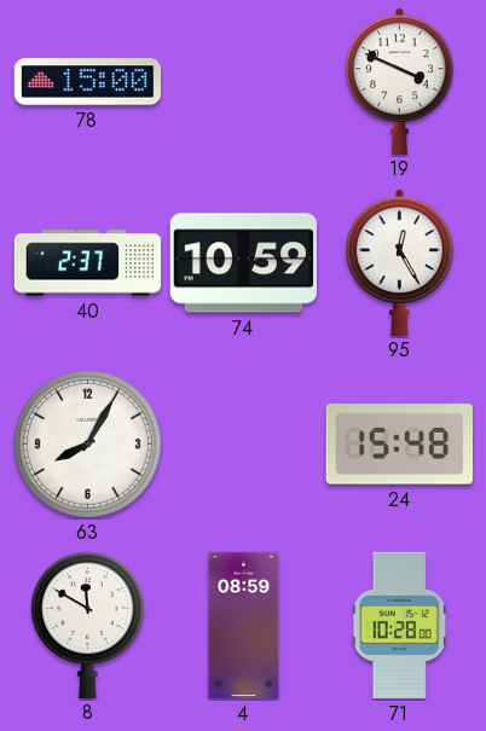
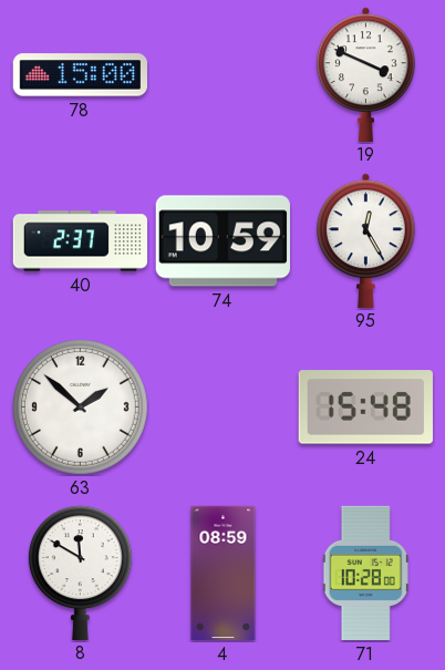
63: 8:05 -> 1:52
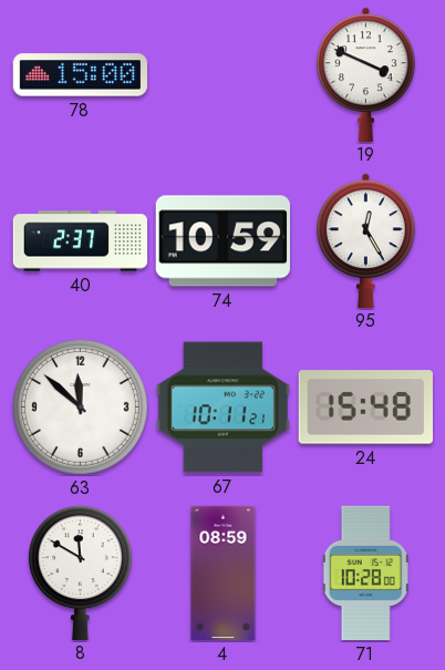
63: 1:52 -> 11:52
67: none -> 10:11
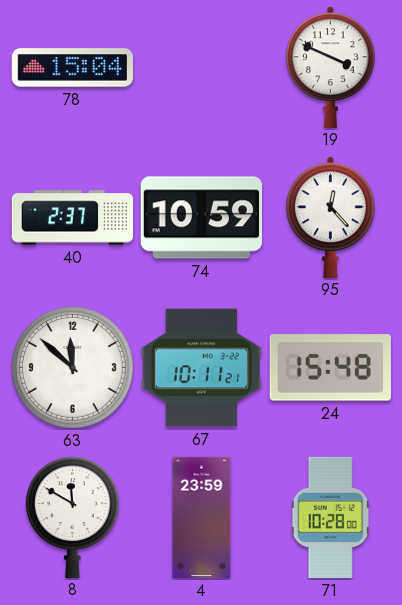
78: 15:00 -> 15:04
95: 12:25 -> 12:23
4: 08:59 -> 23:59
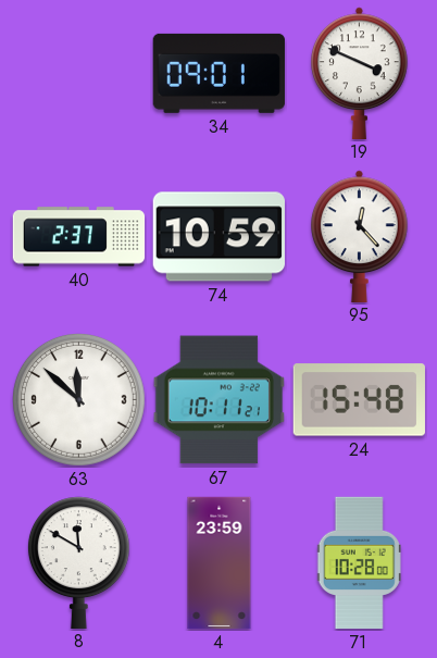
78: 15:04 -> none
34: none -> 09:01
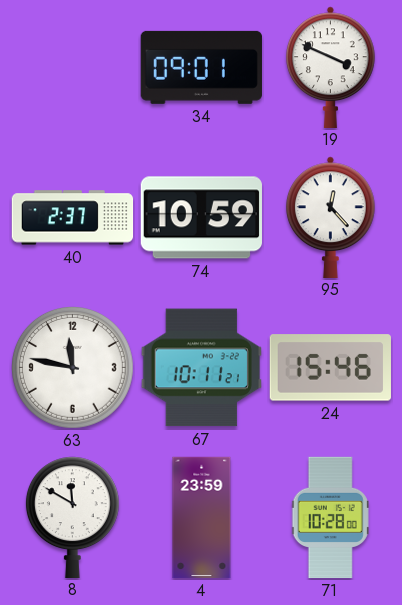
63: 11:52 -> 11:47
24: 15:48 -> 15:46
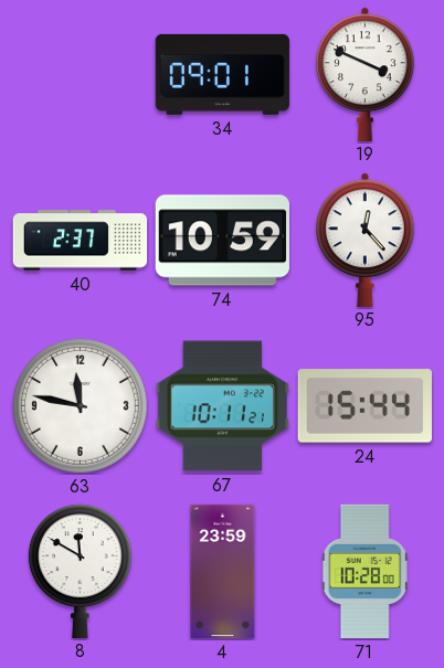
24: 15:46 -> 15:44
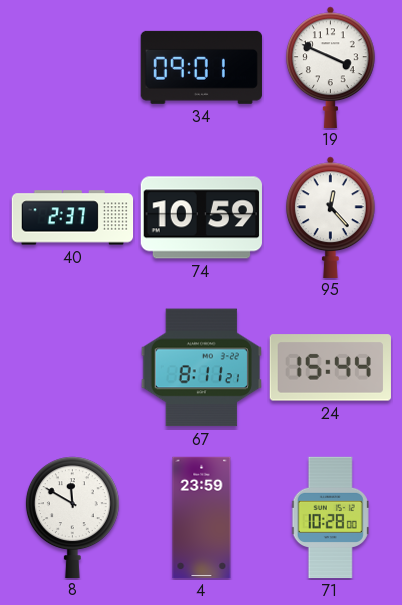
63: 11:47 -> none
67: 10:11 -> 8:11
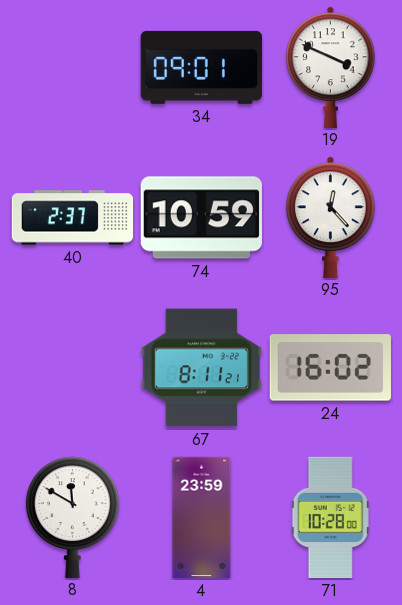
24: 15:44 -> 16:02
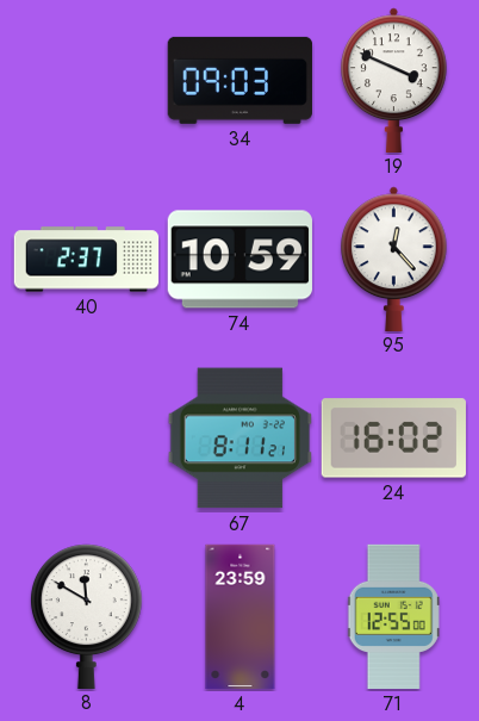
34: 09:01 -> 09:03
71: 10:28 -> 12:55
